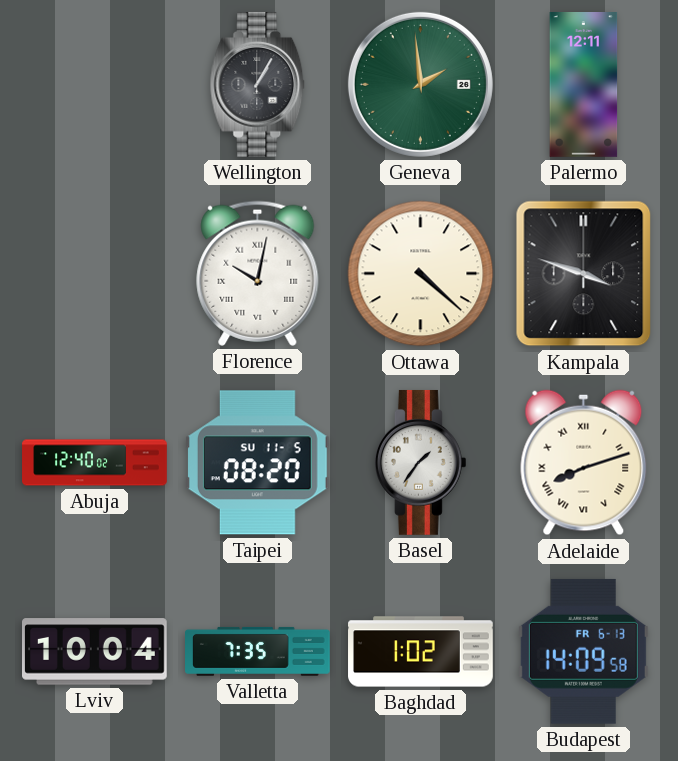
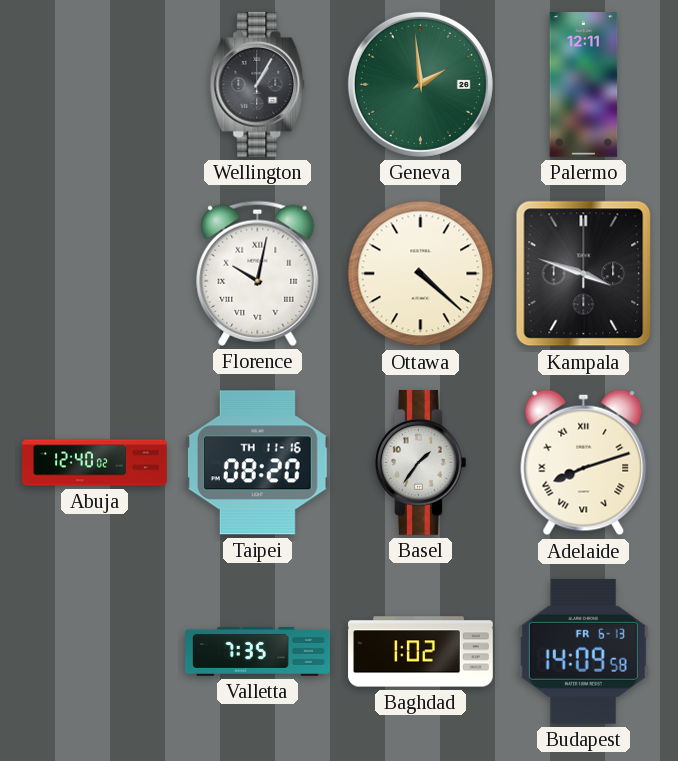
Taipei date: SU 11-5 -> TH 11-16
Lviv: 10:04 -> none
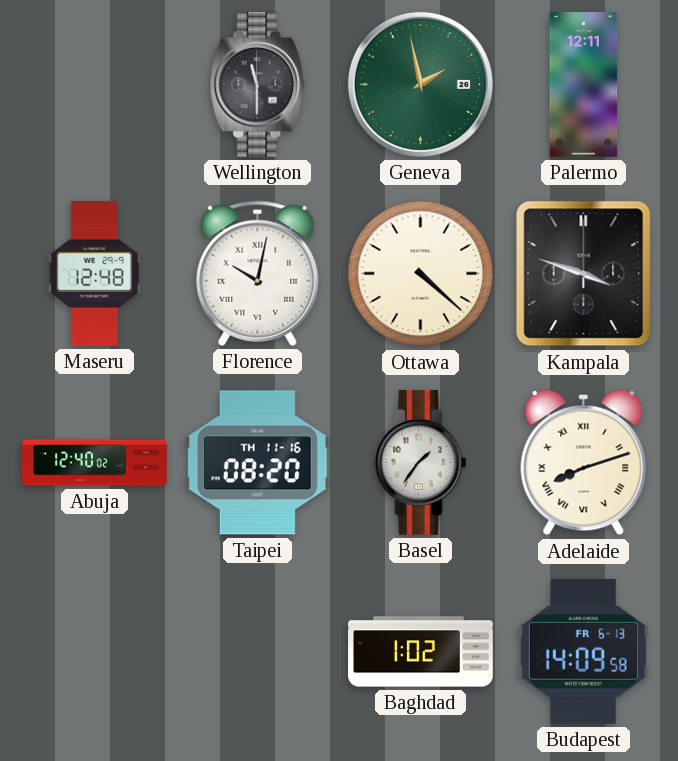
Wellington: 1:05 -> 11:30
Geneva: 1:59 -> 1:58
Maseru: none -> 12:48
Valletta: 7:35 -> none
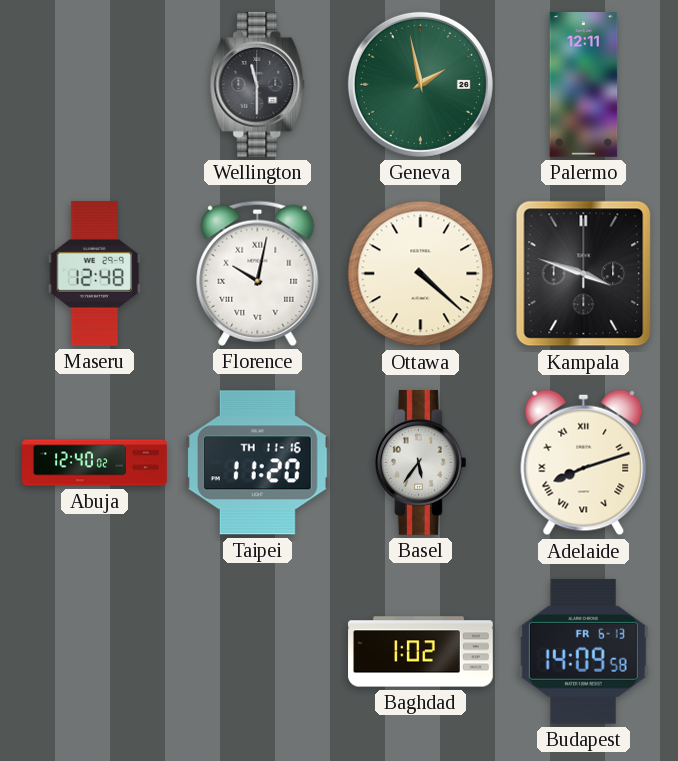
Taipei: 08:20 -> 11:20
Basel: 1:36 -> 5:36
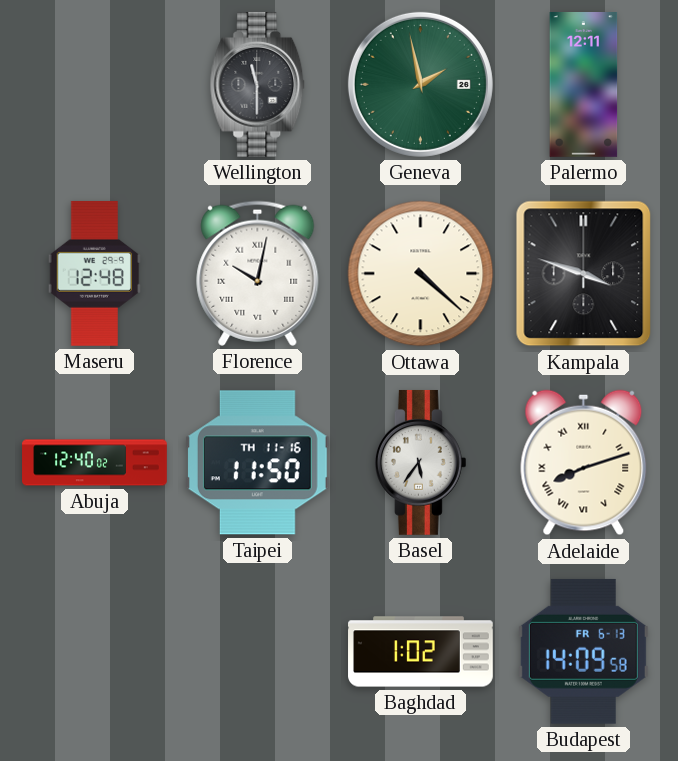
Taipei: 11:20 -> 11:50
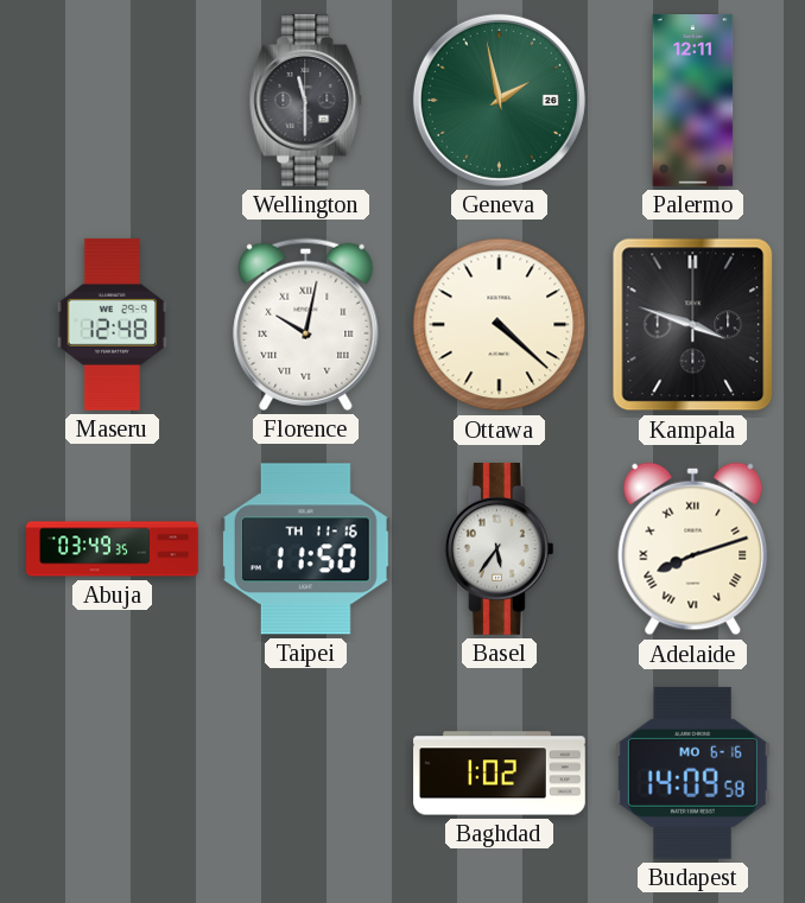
Abuja: 12:40 -> 03:49
Budapest date: FR 6-13 -> MO 6-16
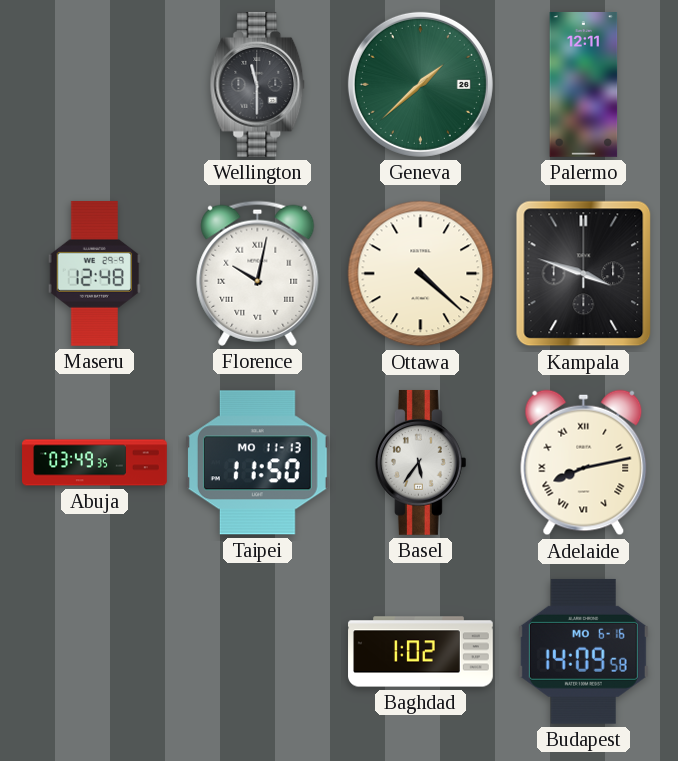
Geneva: 1:58 -> 1:38
Taipei date: TH 11-16 -> MO 11-13
Adelaide: 8:12 -> 8:13
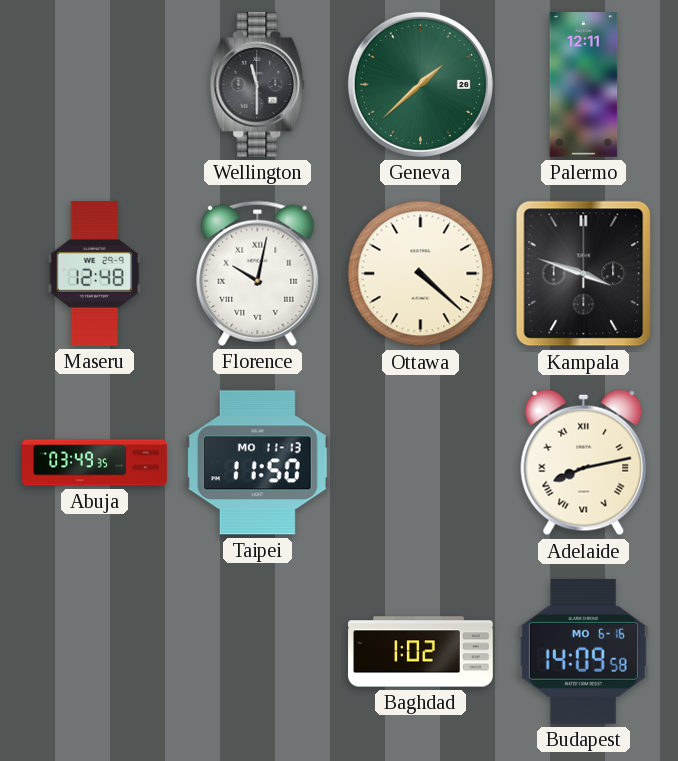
Basel: 5:36 -> none
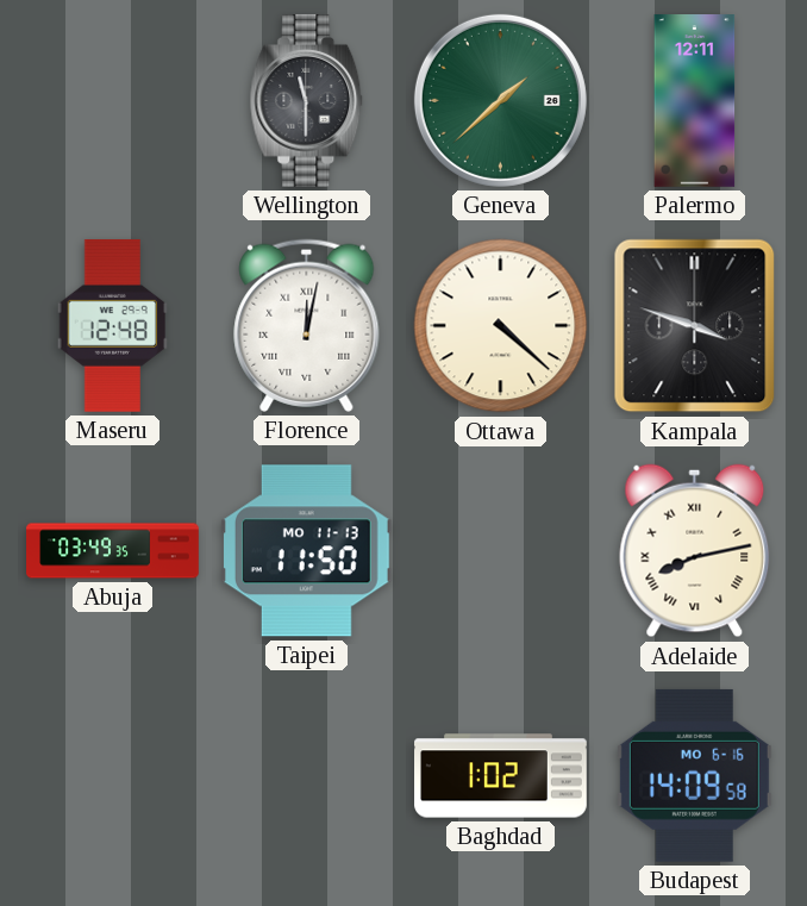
Florence: 10:02 -> 12:02
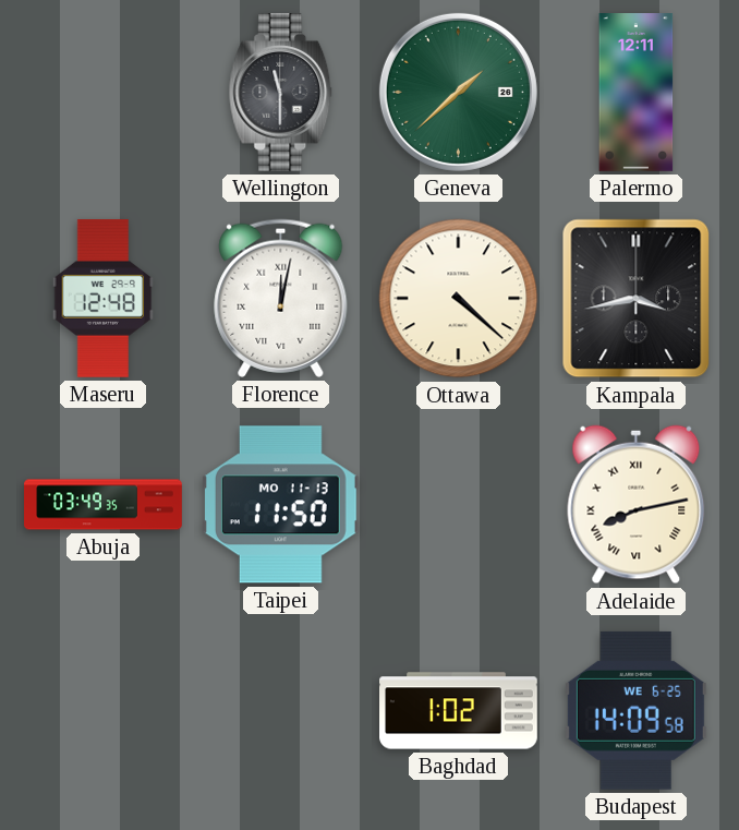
Kampala: 3:48 -> 3:43
Budapest date: MO 6-16 -> WE 6-25
